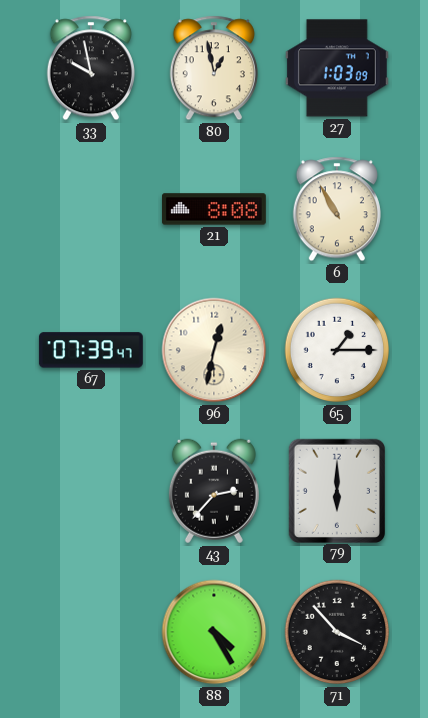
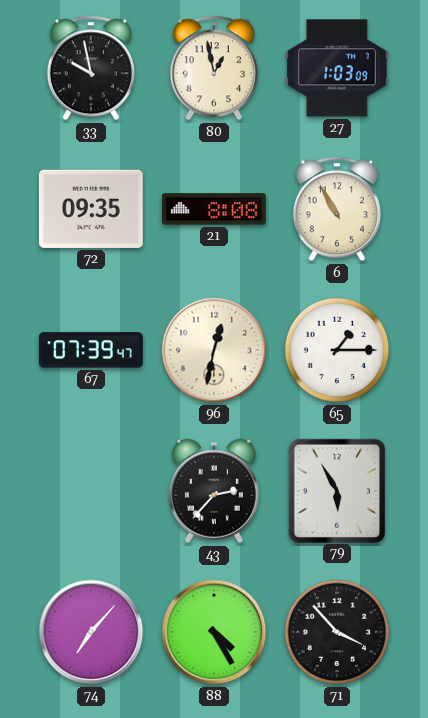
72: none -> 09:35
79: 6:00 -> 5:55
74: none -> 7:07
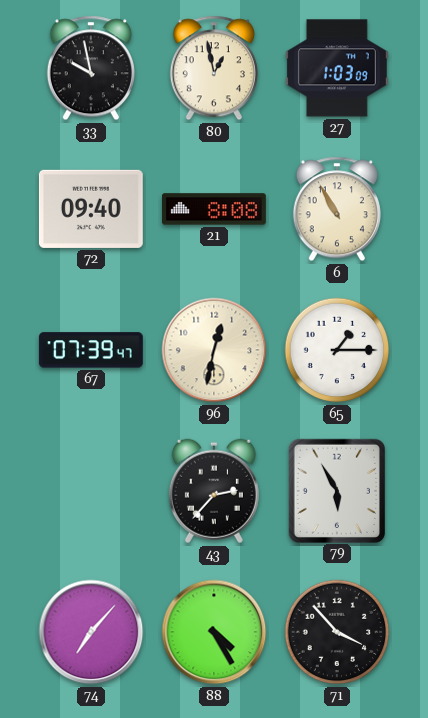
72: 09:35 -> 09:40
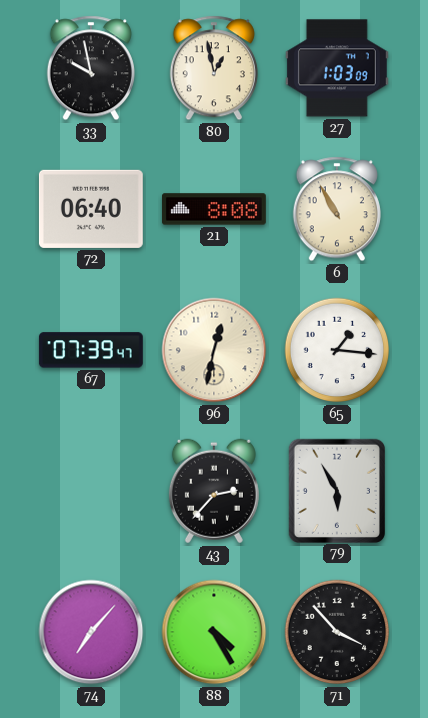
72: 09:40 -> 06:40
65: 1:15 -> 1:16
